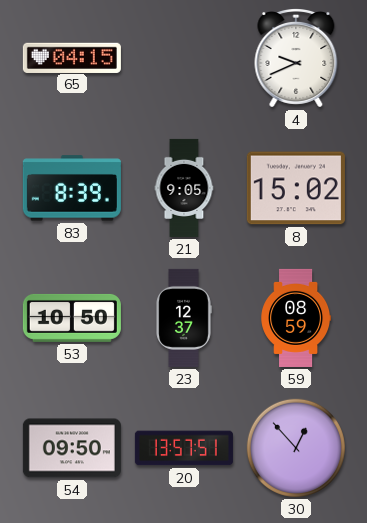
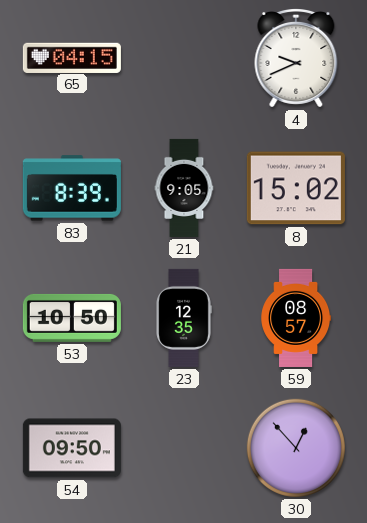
23: 12:37 -> 12:35
59: 08:59 -> 08:57
20: 13:57 -> none
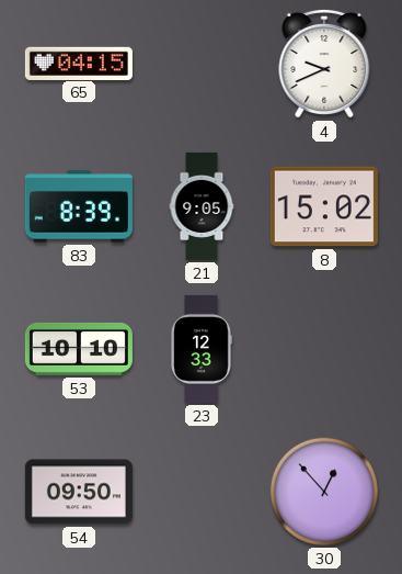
53: 10:50 -> 10:10
23: 12:35 -> 12:33
59: 08:57 -> none
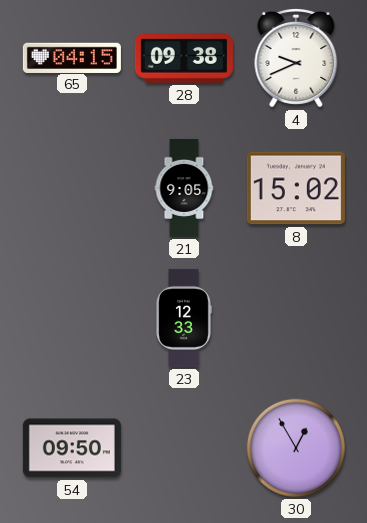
28: none -> 09:38
83: 8:39 -> none
53: 10:10 -> none
30: 12:53 -> 12:55
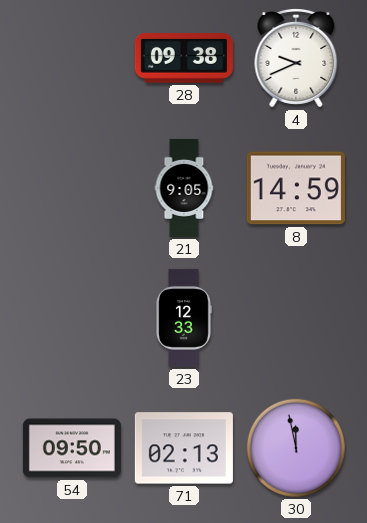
65: 04:15 -> none
8: 15:02 -> 14:59
71: none -> 02:13
30: 12:55 -> 11:58
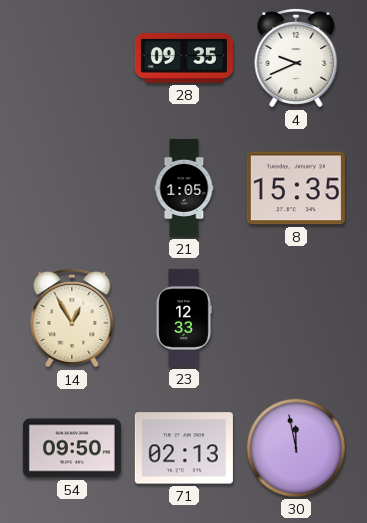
28: 09:38 -> 09:35
21: 9:05 -> 1:05
8: 14:59 -> 15:35
14: none -> 12:55
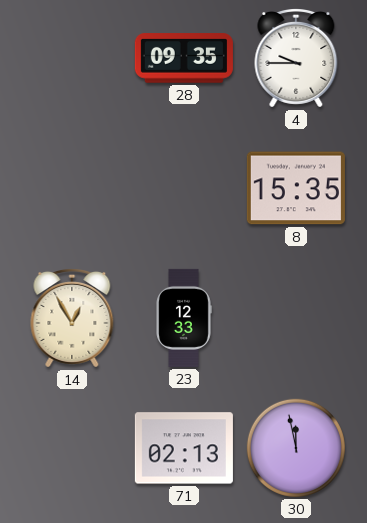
4: 9:41 -> 9:45
21: 1:05 -> none
54: 09:50 -> none
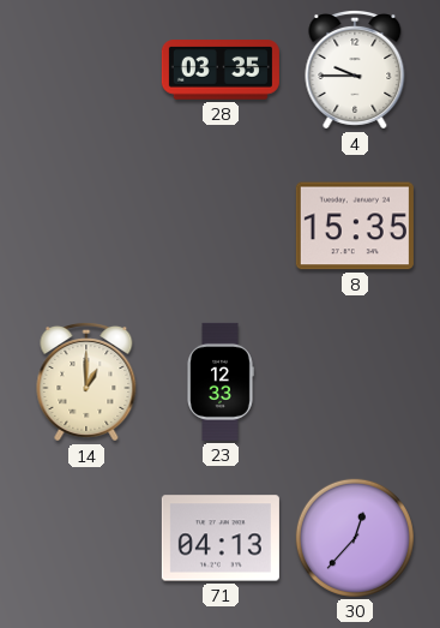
28: 09:35 -> 03:35
14: 12:55 -> 1:00
71: 02:13 -> 04:13
30: 11:58 -> 12:37
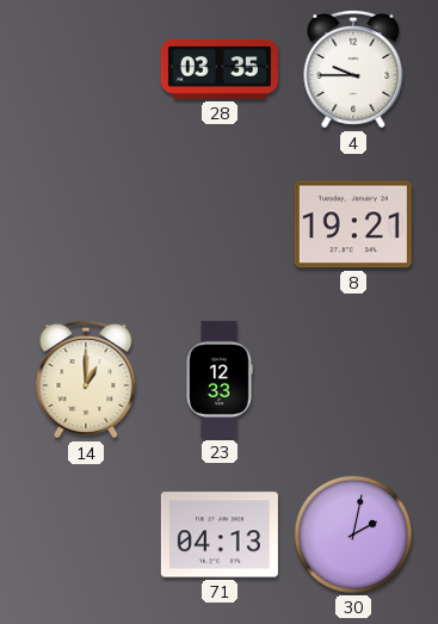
8: 15:35 -> 19:21
30: 12:37 -> 2:02
